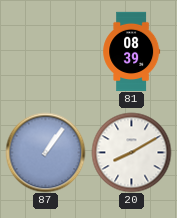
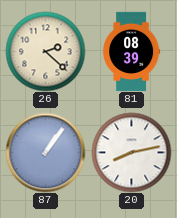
26: none -> 2:22
20: 8:10 -> 8:13
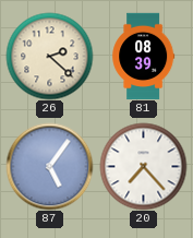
87: 1:06 -> 5:06
20: 8:13 -> 7:23
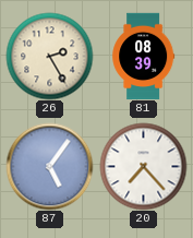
26: 2:22 -> 2:25
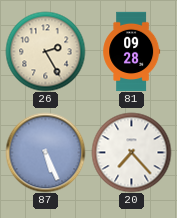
81: 08:39 -> 09:28
87: 5:06 -> 5:26
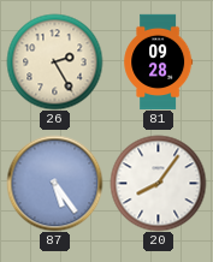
87: 5:26 -> 5:24
20: 7:23 -> 8:06
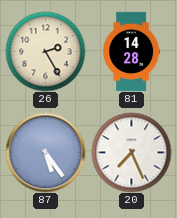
81: 09:28 -> 14:28
20: 8:06 -> 7:26
